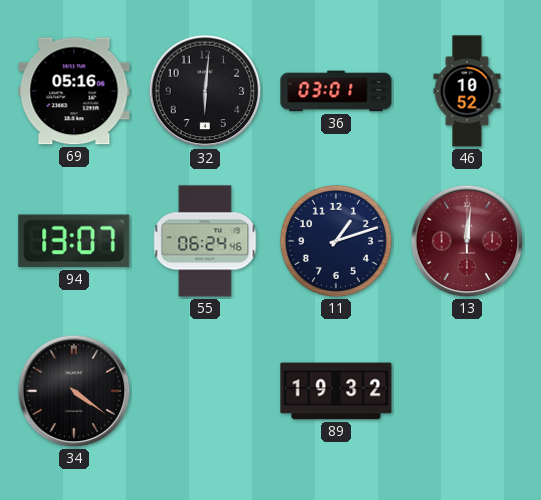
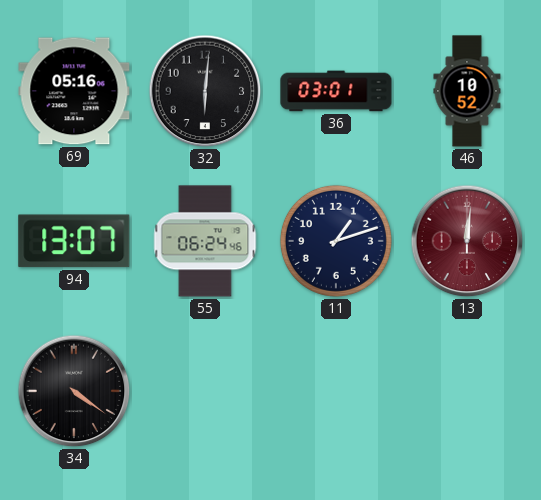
89: 19:32 -> none
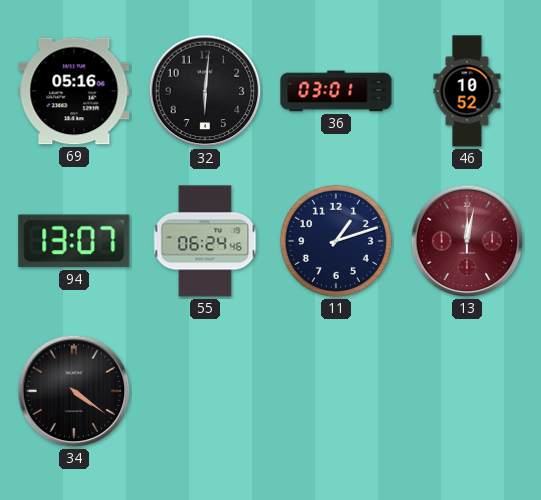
13: 12:01 -> 12:02
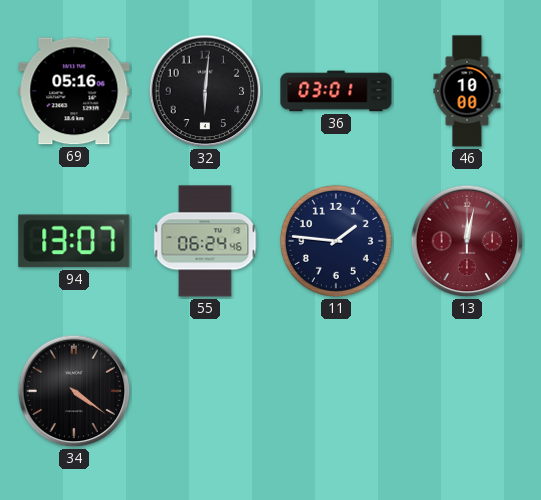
46: 10:52 -> 10:00
11: 1:12 -> 1:46
